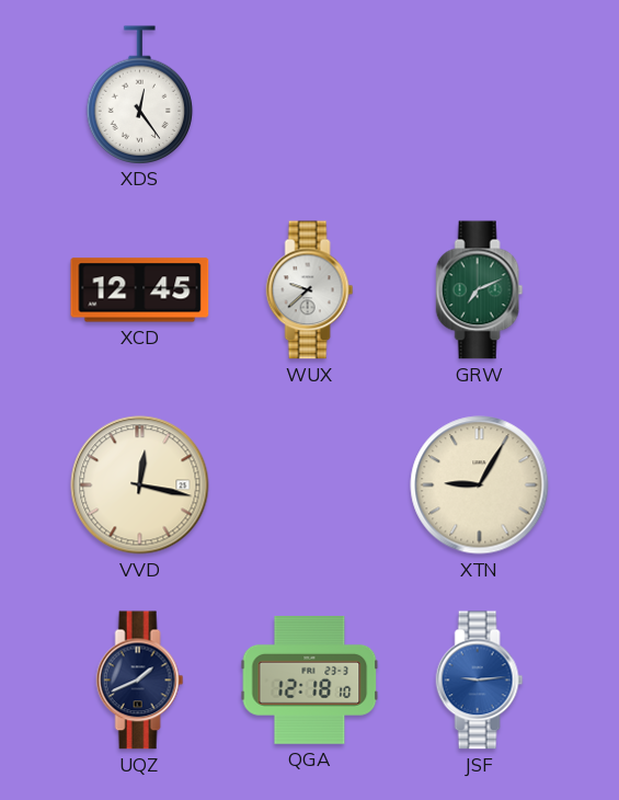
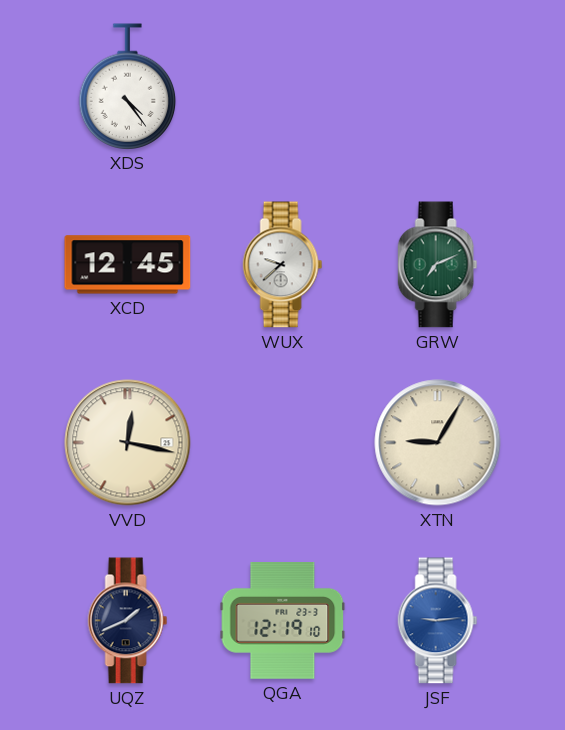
XDS: 12:24 -> 4:24
QGA: 12:18 -> 12:19
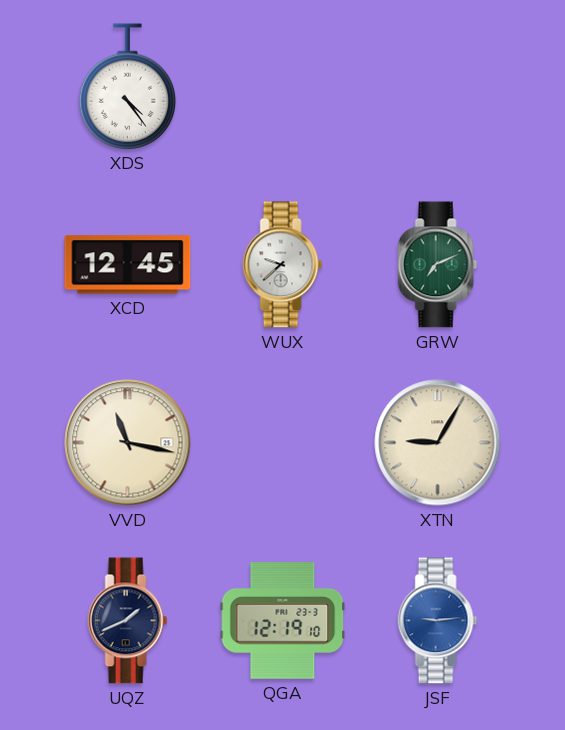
VVD: 12:17 -> 11:17
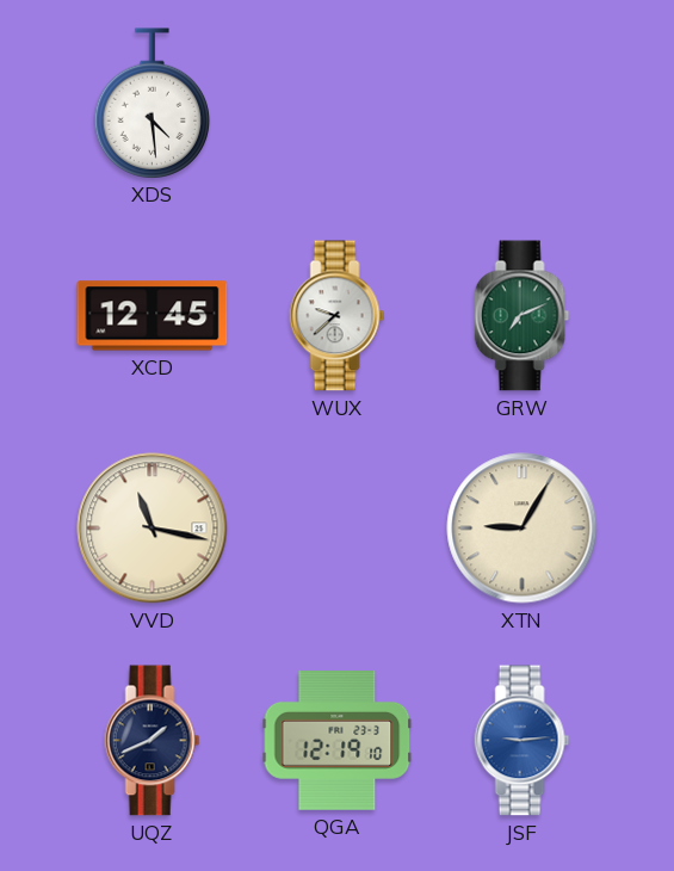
XDS: 4:24 -> 4:29
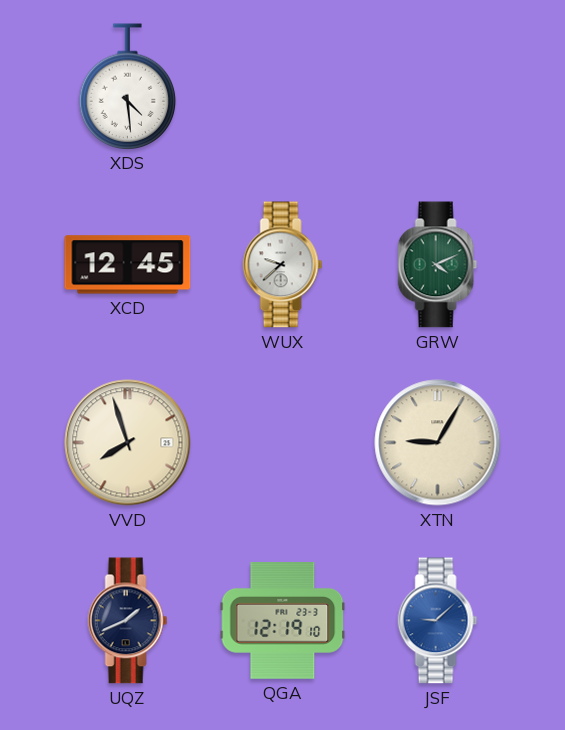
GRW: 7:11 -> 4:11
VVD: 11:17 -> 7:57
JSF: 9:14 -> 9:08
